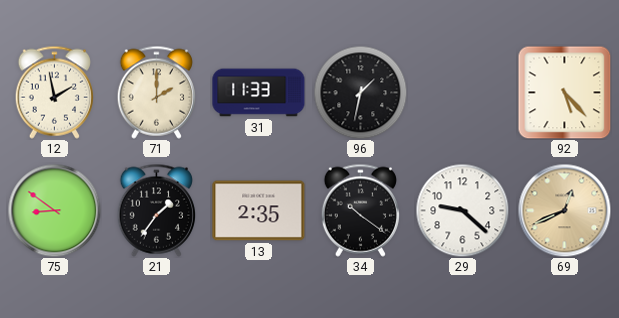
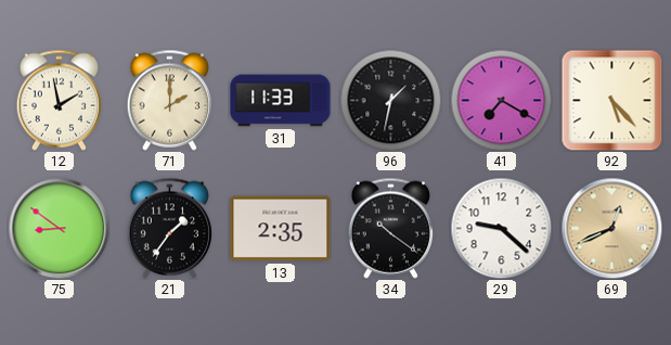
41: none -> 7:20
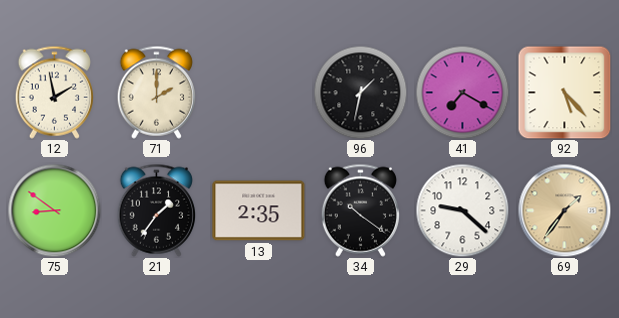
31: 11:33 -> none
69: 12:41 -> 1:36
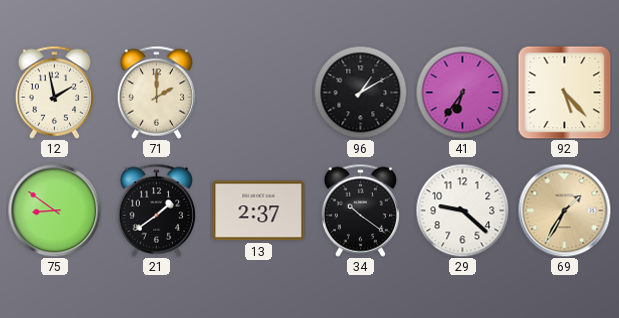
96: 1:32 -> 1:10
41: 7:20 -> 6:36
21: 1:36 -> 1:39
13: 2:35 -> 2:37
69: 1:36 -> 1:35
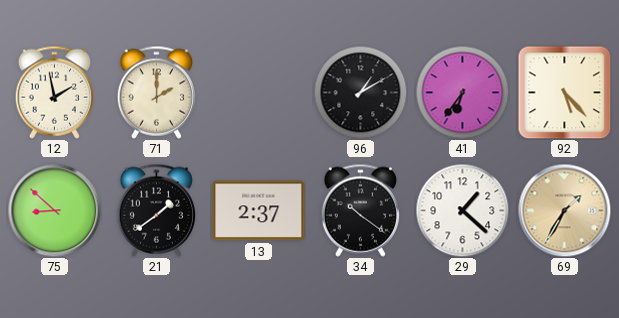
75: 8:51 -> 8:52
29: 9:22 -> 1:22
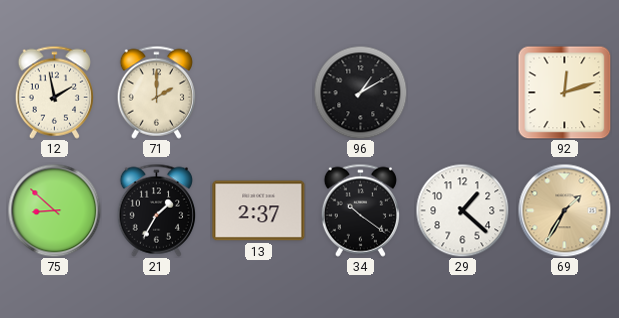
41: 6:36 -> none
92: 5:23 -> 12:12
21: 1:39 -> 1:35
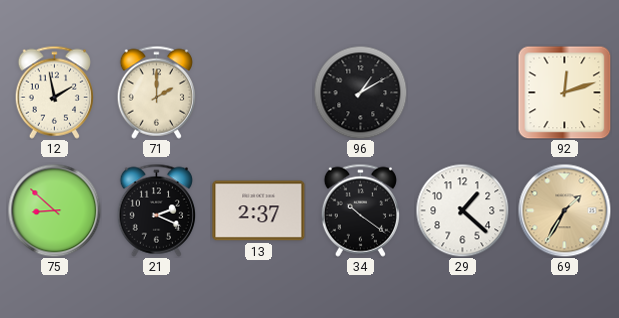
21: 1:35 -> 2:19
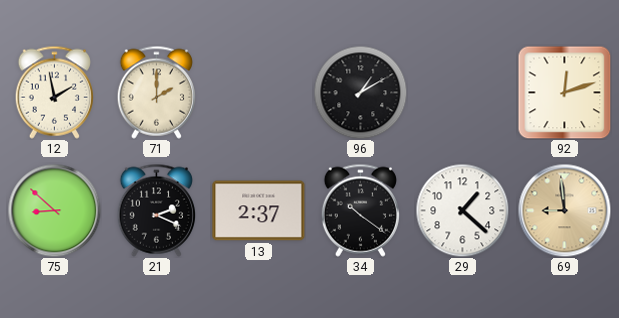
69: 1:35 -> 8:59
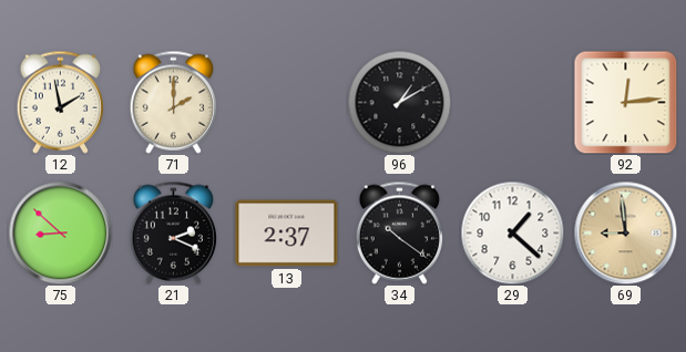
92: 12:12 -> 12:14
